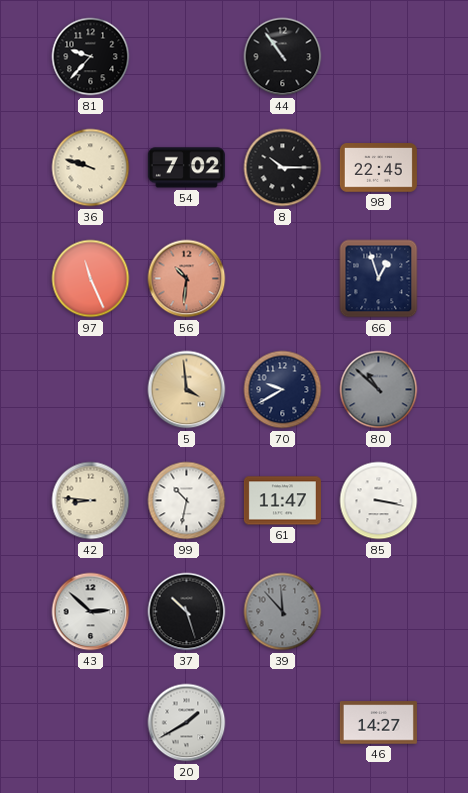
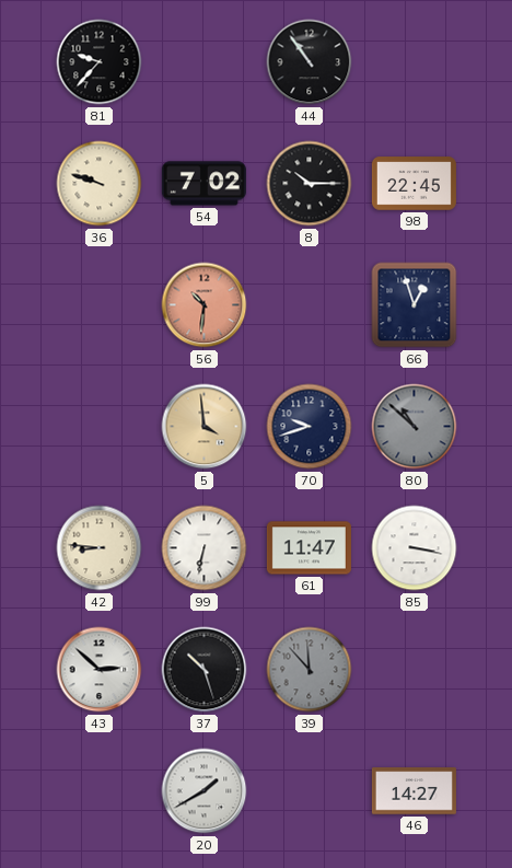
97: 11:26 -> none
70: 9:40 -> 9:42
99: 10:32 -> 6:32
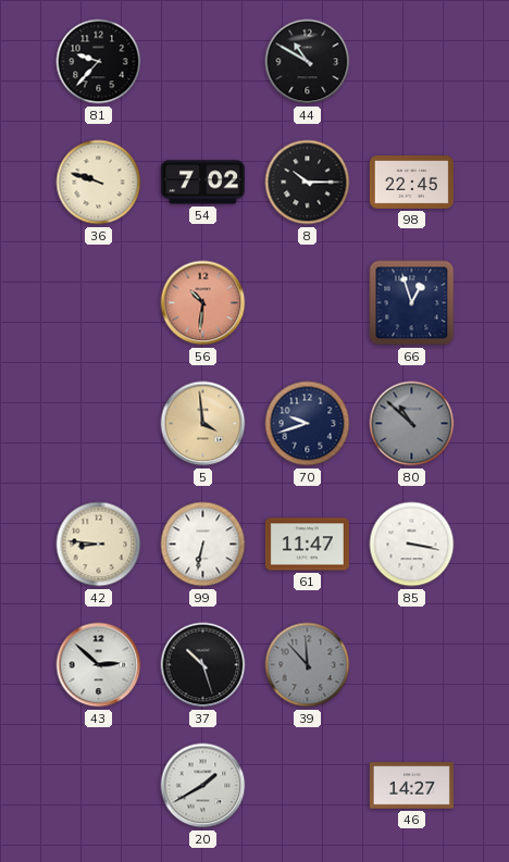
44: 10:54 -> 10:50
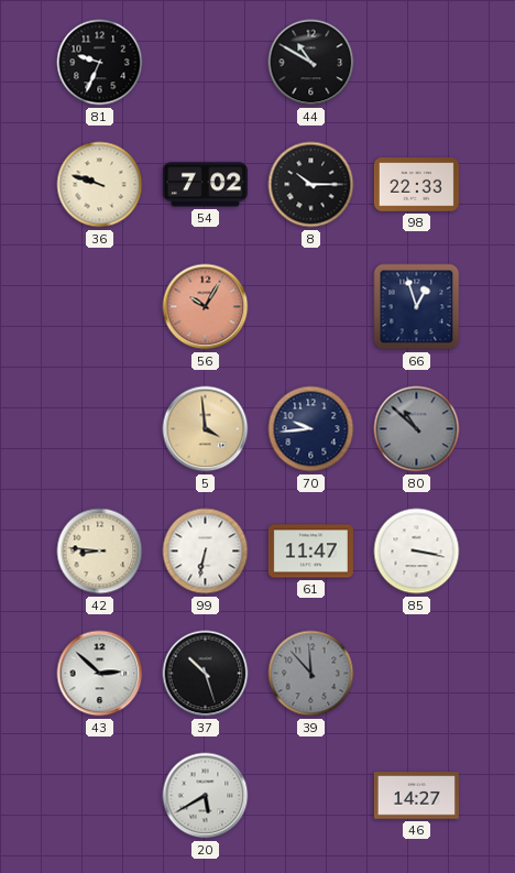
81: 9:37 -> 9:34
98: 22:45 -> 22:33
56: 10:31 -> 10:05
70: 9:42 -> 9:44
20: 1:40 -> 5:40
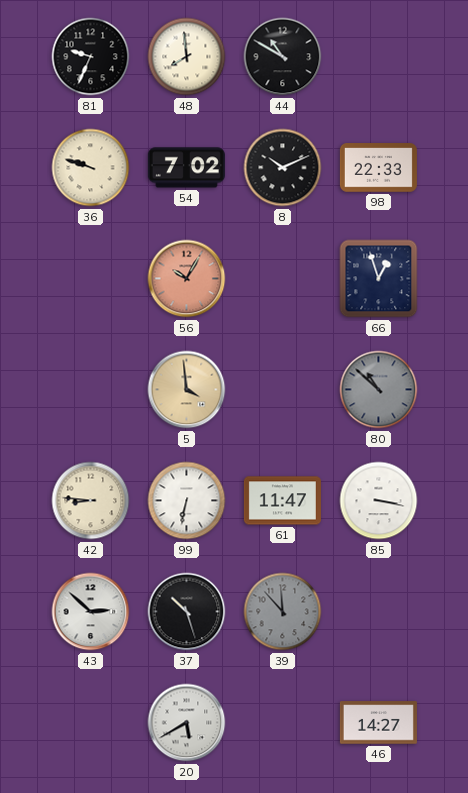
48: none -> 7:59
8: 10:15 -> 10:11
70: 9:44 -> none
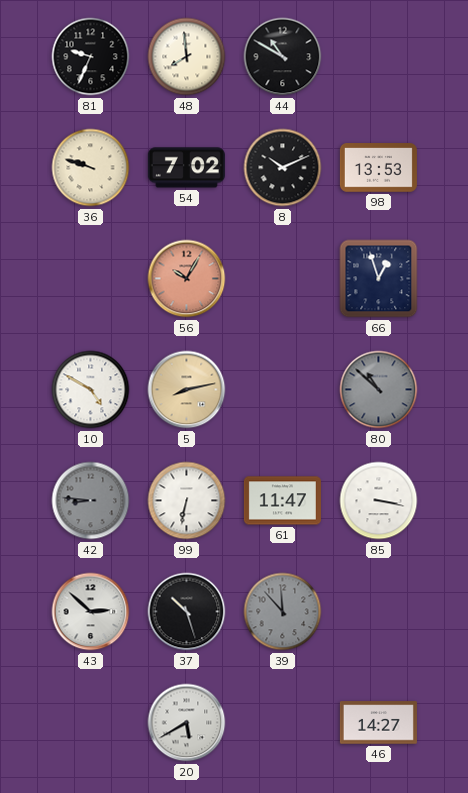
98: 22:33 -> 13:53
10: none -> 4:50
5: 3:59 -> 8:13
42 dial: cream -> grey
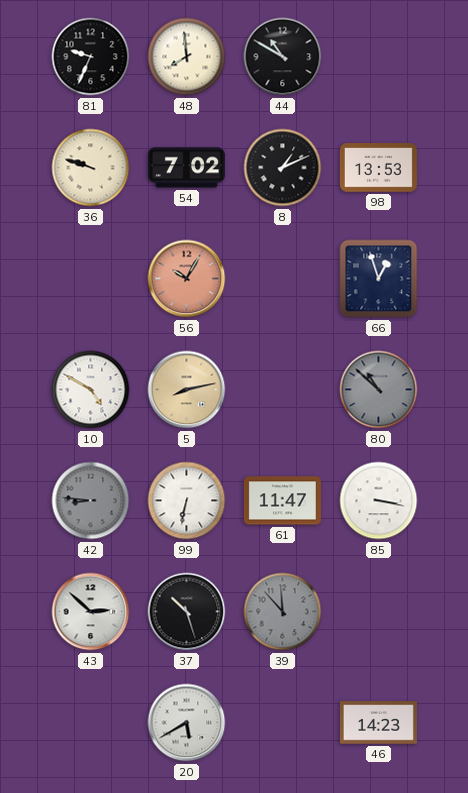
8: 10:11 -> 1:11
46: 14:27 -> 14:23
